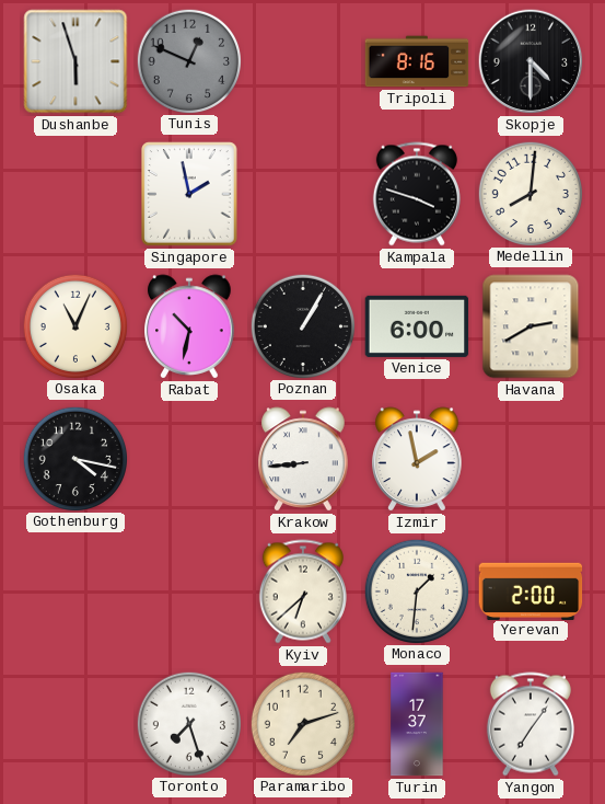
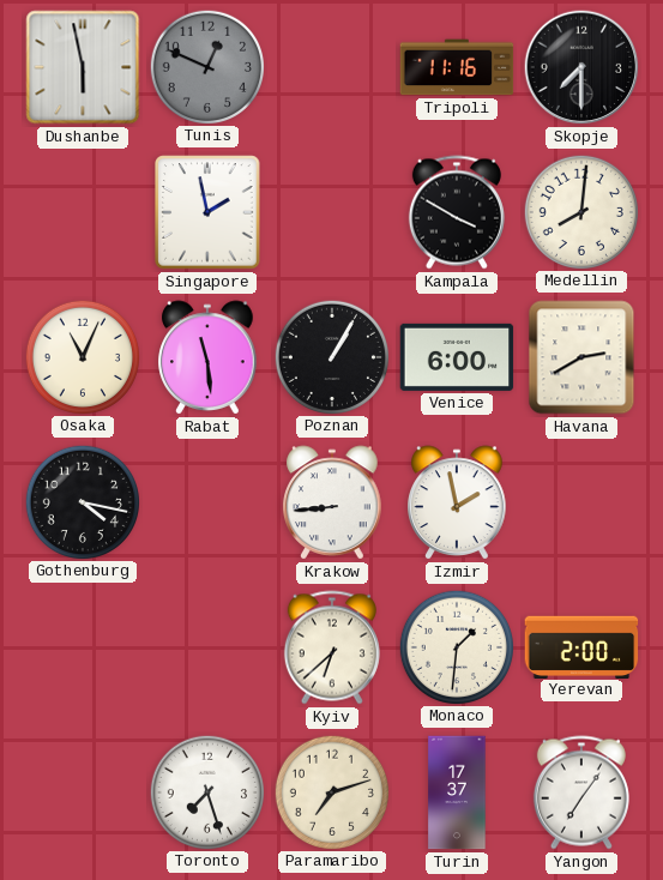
Dushanbe: 5:57 -> 5:58
Tripoli: 8:16 -> 11:16
Skopje: 4:30 -> 7:30
Kampala: 3:48 -> 3:50
Rabat: 10:32 -> 11:29
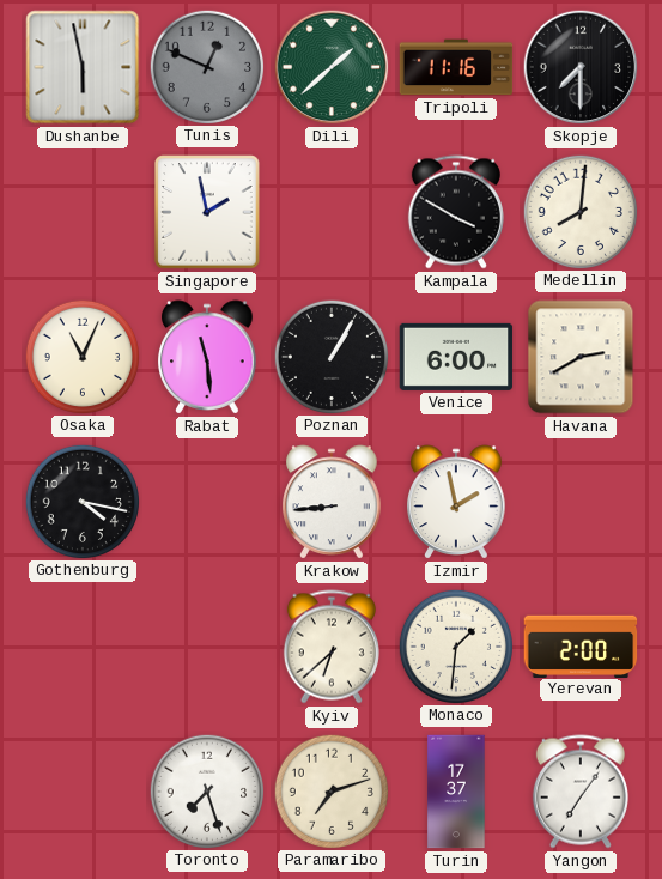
Dili: none -> 1:38
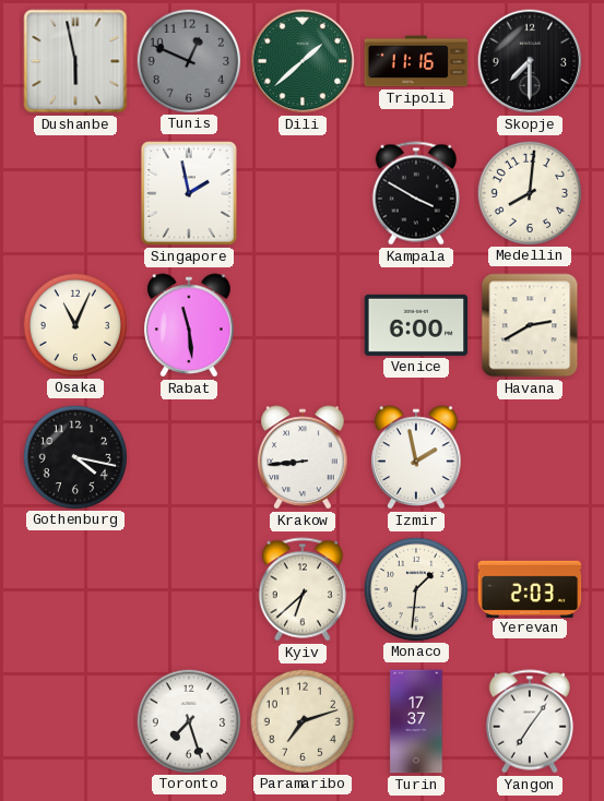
Poznan: 1:05 -> none
Yerevan: 2:00 -> 2:03
